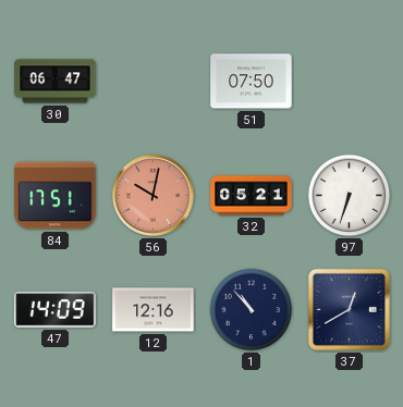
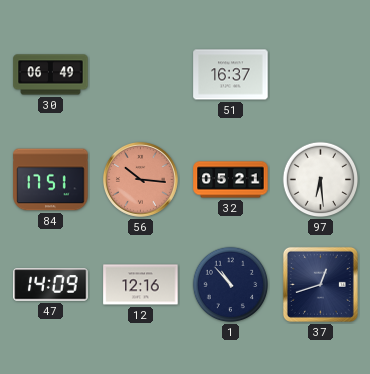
30: 06:47 -> 06:49
51: 07:50 -> 16:37
56: 10:02 -> 10:16
97: 6:33 -> 6:29
37: 12:40 -> 12:42
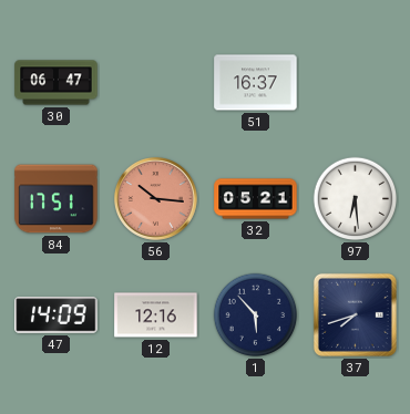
30: 06:49 -> 06:47
1: 10:53 -> 5:53
37: 12:42 -> 7:42
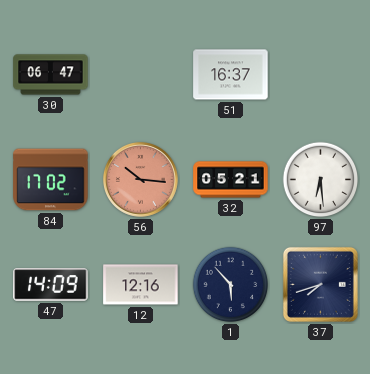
84: 17:51 -> 17:02
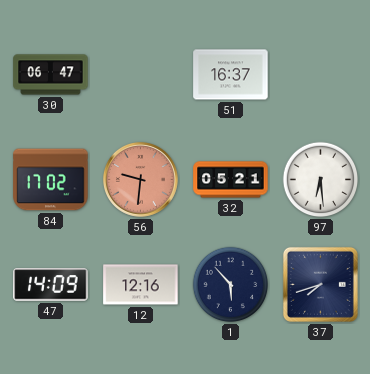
56: 10:16 -> 9:31
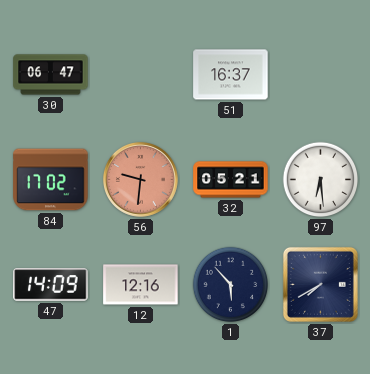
37: 7:42 -> 7:40
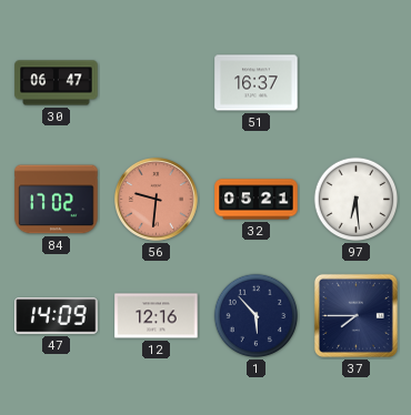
37: 7:40 -> 7:45
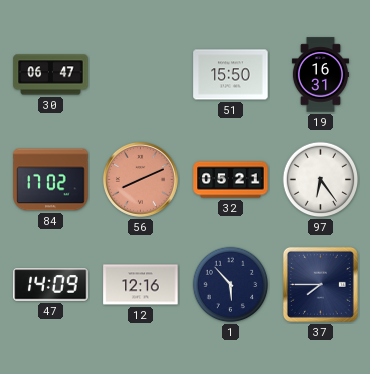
51: 16:37 -> 15:50
19: none -> 16:31
56: 9:31 -> 8:11
97: 6:29 -> 6:24
